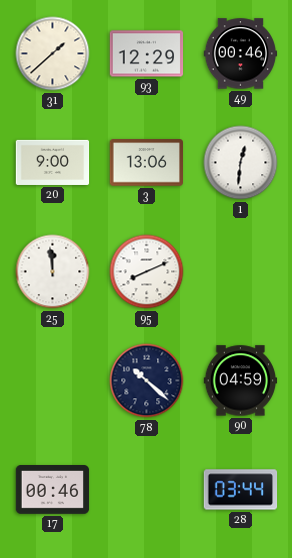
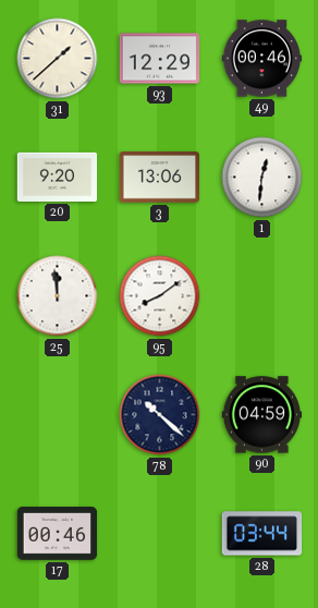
20: 9:00 -> 9:20
95: 8:11 -> 8:09
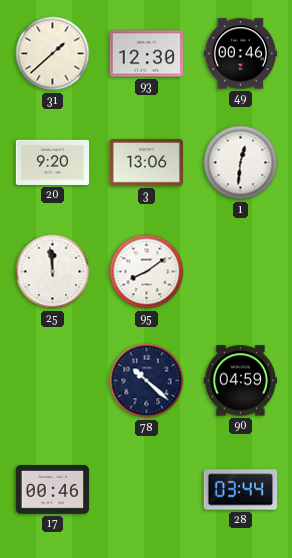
93: 12:29 -> 12:30
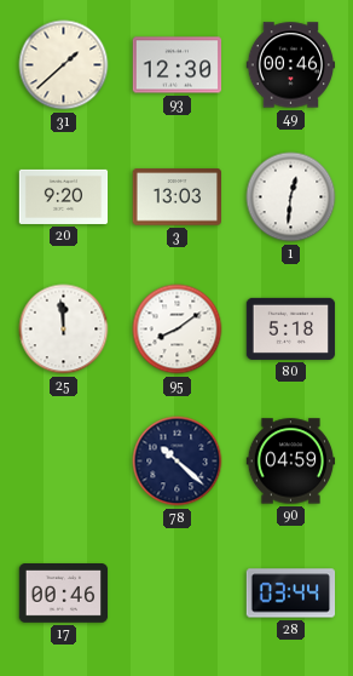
3: 13:06 -> 13:03
80: none -> 5:18
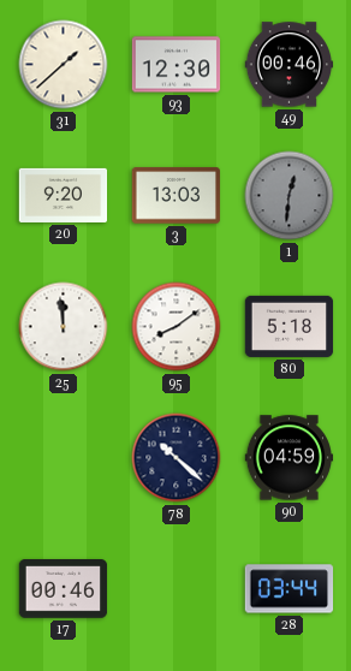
1 dial: white -> grey
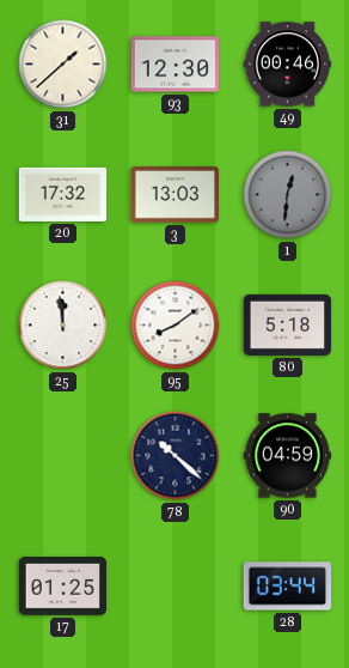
20: 9:20 -> 17:32
17: 00:46 -> 01:25
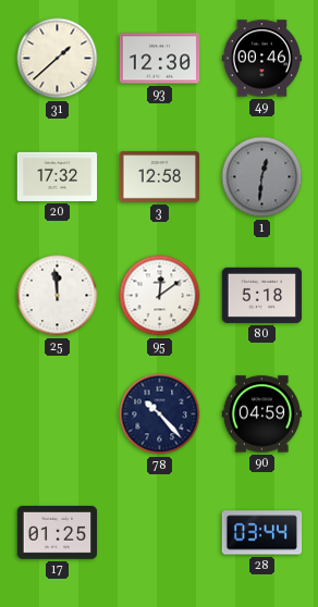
3: 13:03 -> 12:58
95: 8:09 -> 12:09
78: 10:22 -> 10:23
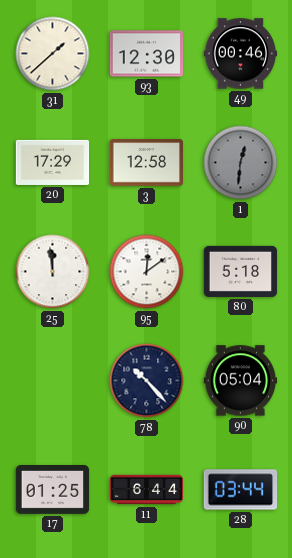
20: 17:32 -> 17:29
90: 04:59 -> 05:04
11: none -> 6:44
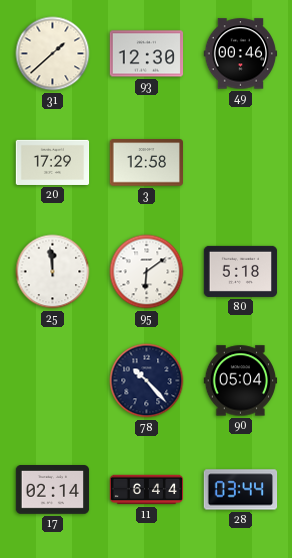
1: 12:31 -> none
95: 12:09 -> 6:09
17: 01:25 -> 02:14
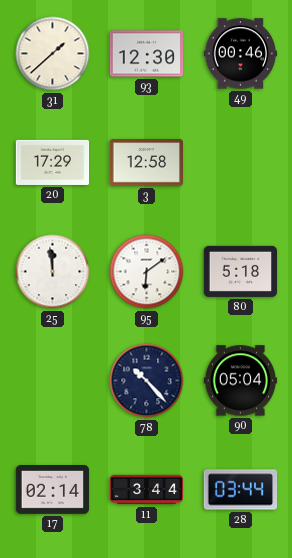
11: 6:44 -> 3:44
